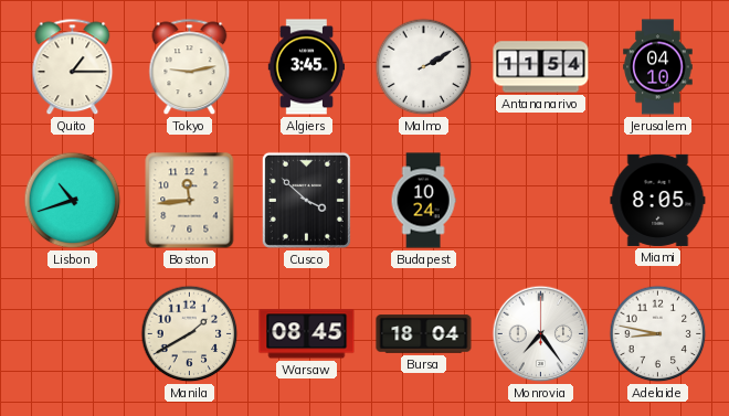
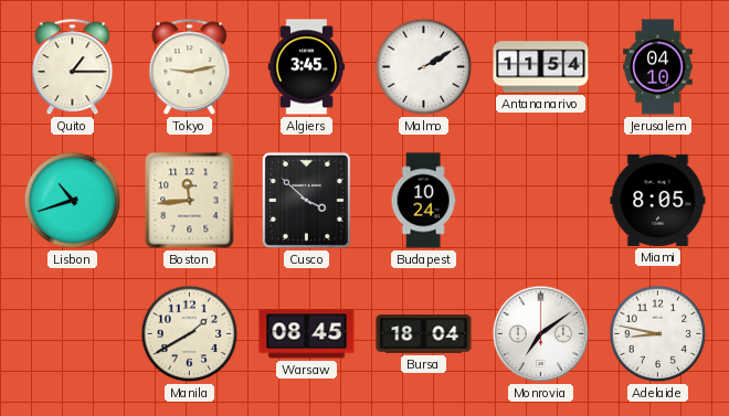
Monrovia: 7:24 -> 7:09
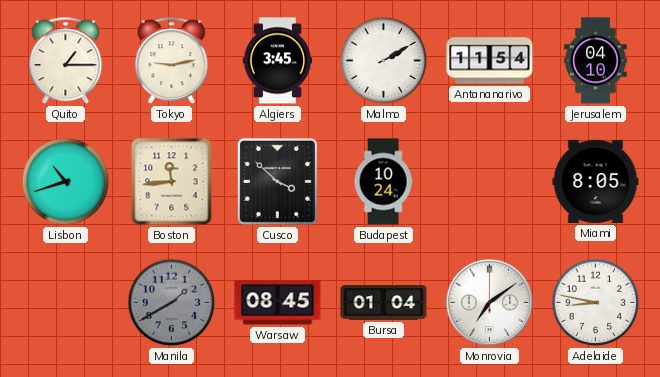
Manila dial: cream -> grey
Bursa: 18:04 -> 01:04
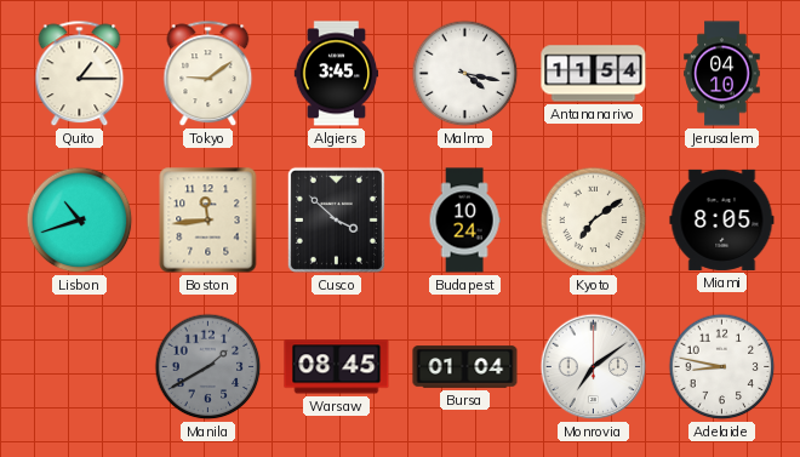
Tokyo: 9:13 -> 9:09
Malmo: 2:10 -> 4:17
Kyoto: none -> 7:09
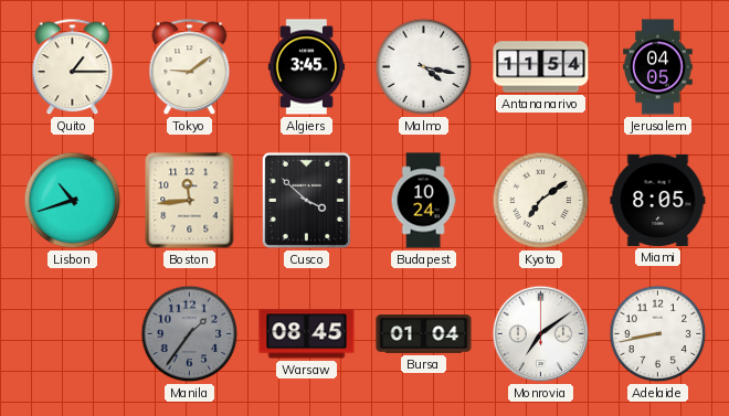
Jerusalem: 04:10 -> 04:05
Manila: 1:40 -> 1:36
Adelaide: 8:47 -> 8:43
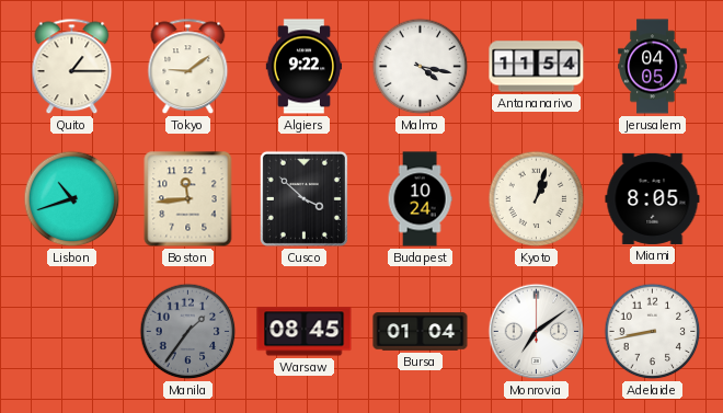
Algiers: 3:45 -> 9:22
Kyoto: 7:09 -> 1:03
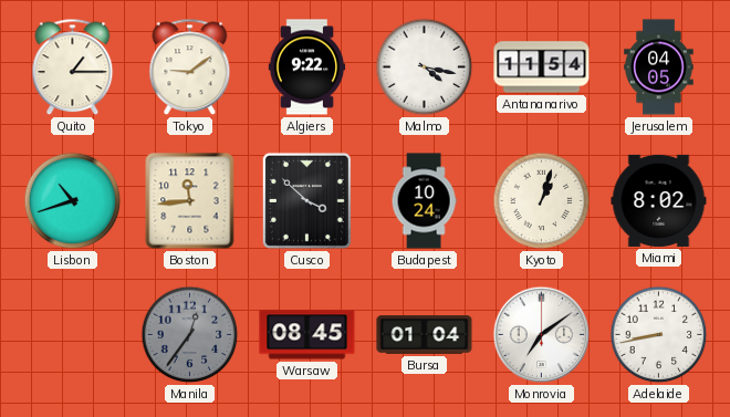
Miami: 8:05 -> 8:02
Manila: 1:36 -> 12:36
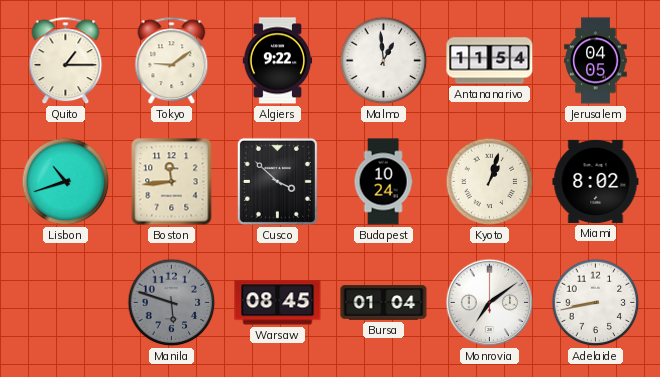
Malmo: 4:17 -> 12:59
Manila: 12:36 -> 5:48
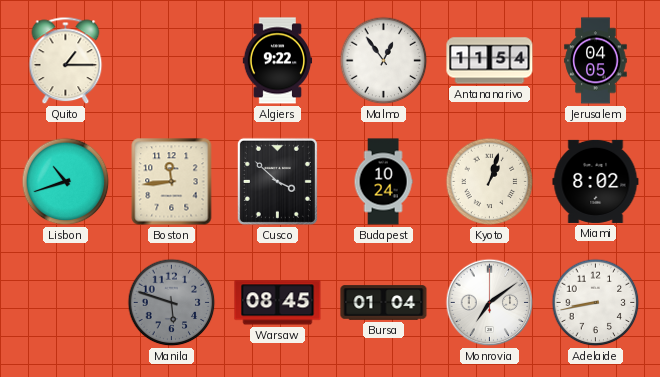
Tokyo: 9:09 -> none
Malmo: 12:59 -> 12:54
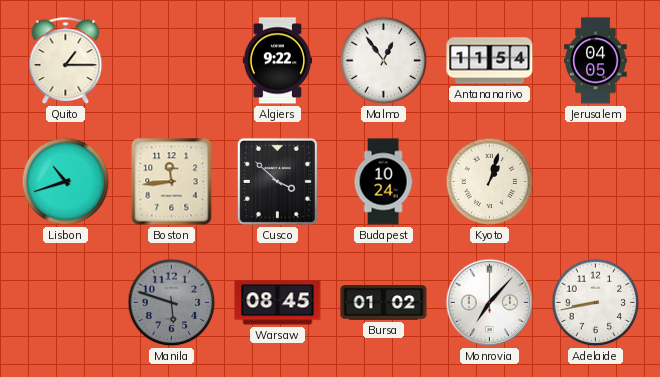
Miami: 8:02 -> none
Bursa: 01:04 -> 01:02
Monrovia: 7:09 -> 7:07
